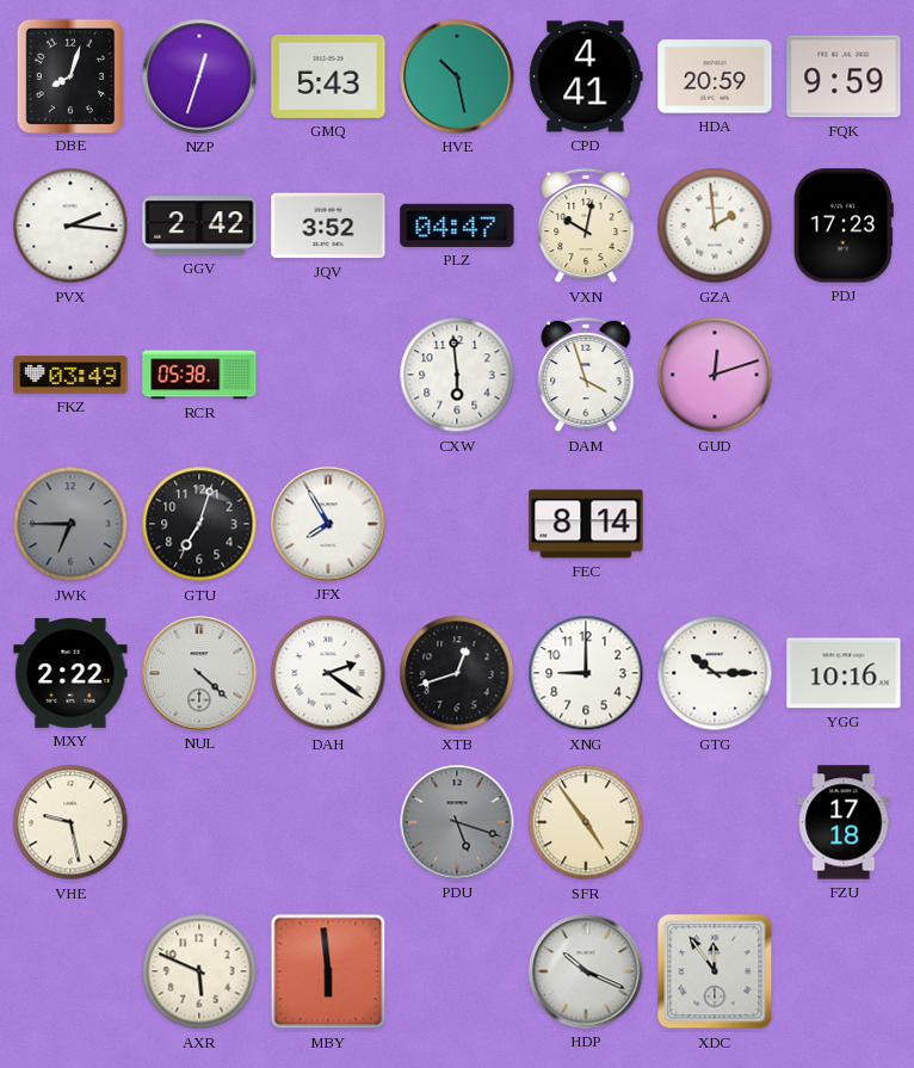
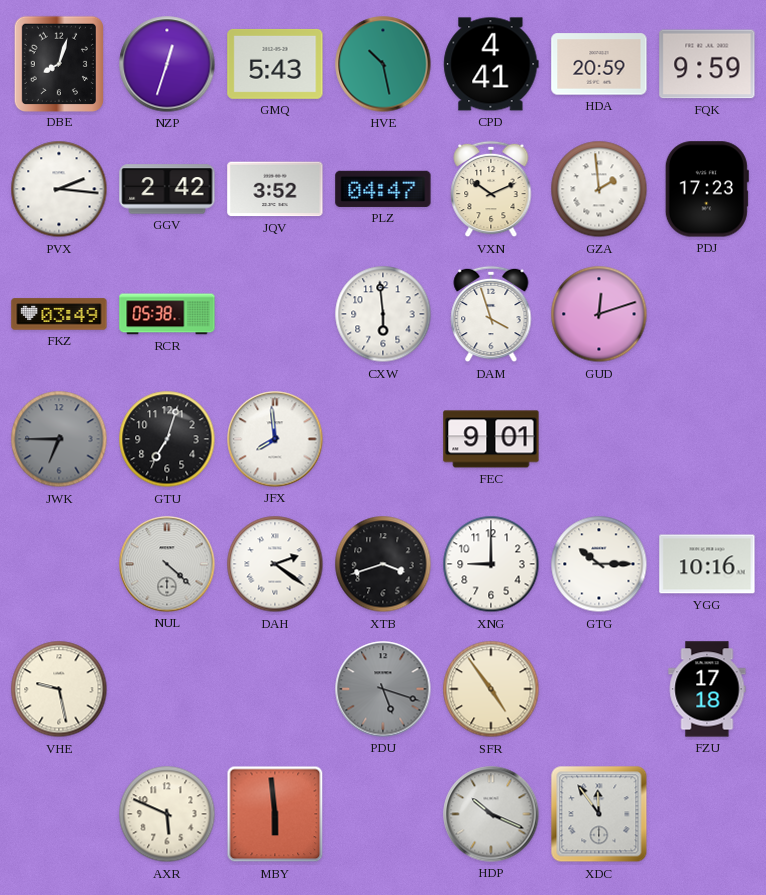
VXN: 10:02 -> 10:11
JFX: 7:55 -> 7:59
FEC: 8:14 -> 9:01
MXY: 2:22 -> none
XTB: 12:42 -> 3:42
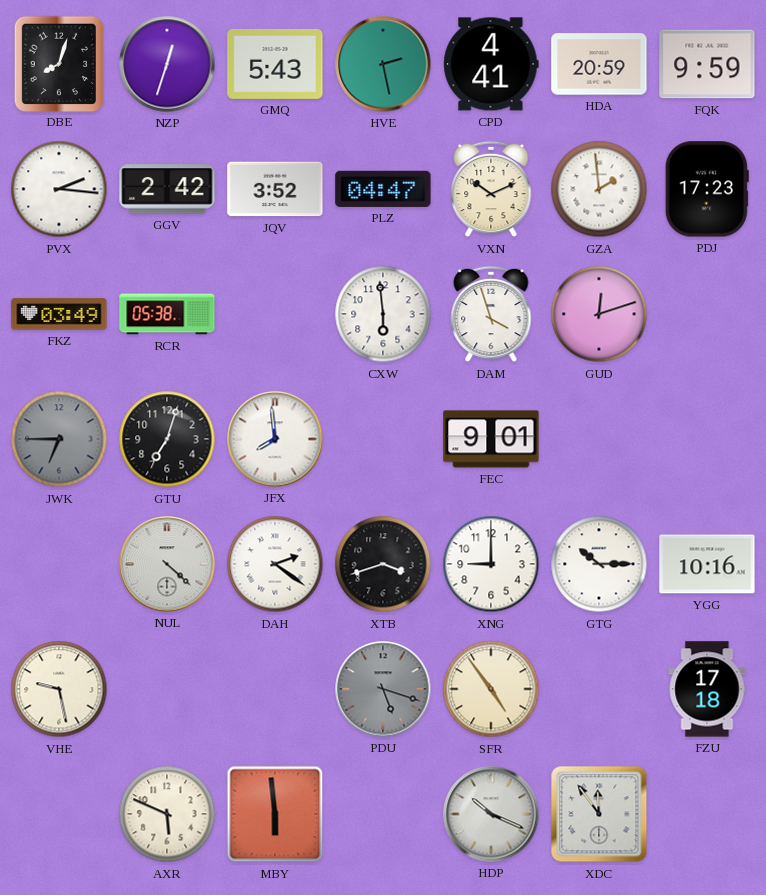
HVE: 10:28 -> 2:28
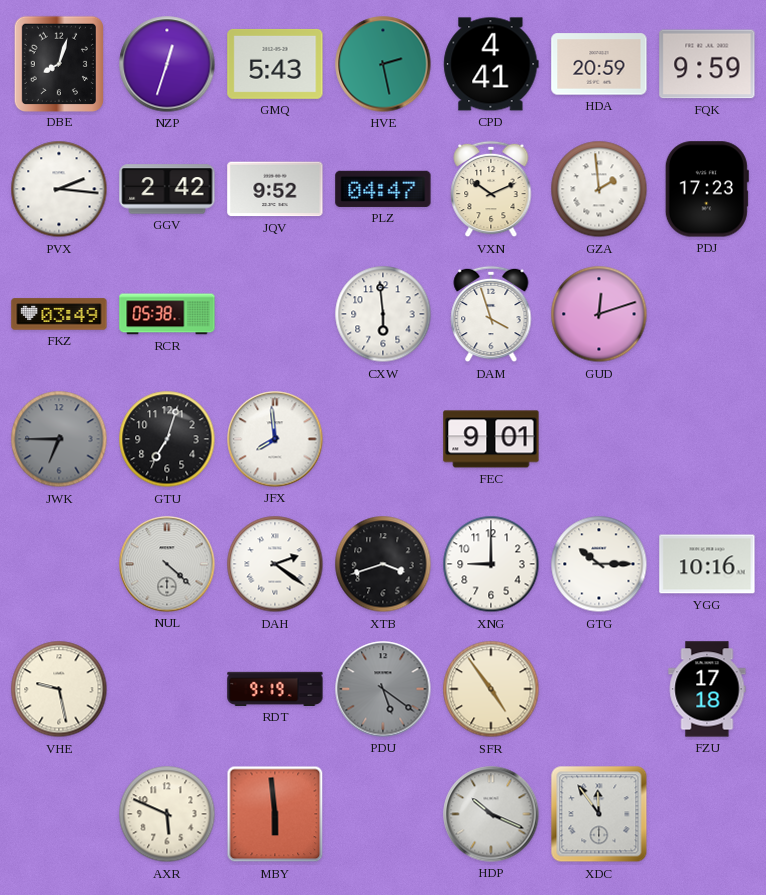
JQV: 3:52 -> 9:52
RDT: none -> 9:19
PDU: 5:18 -> 5:21
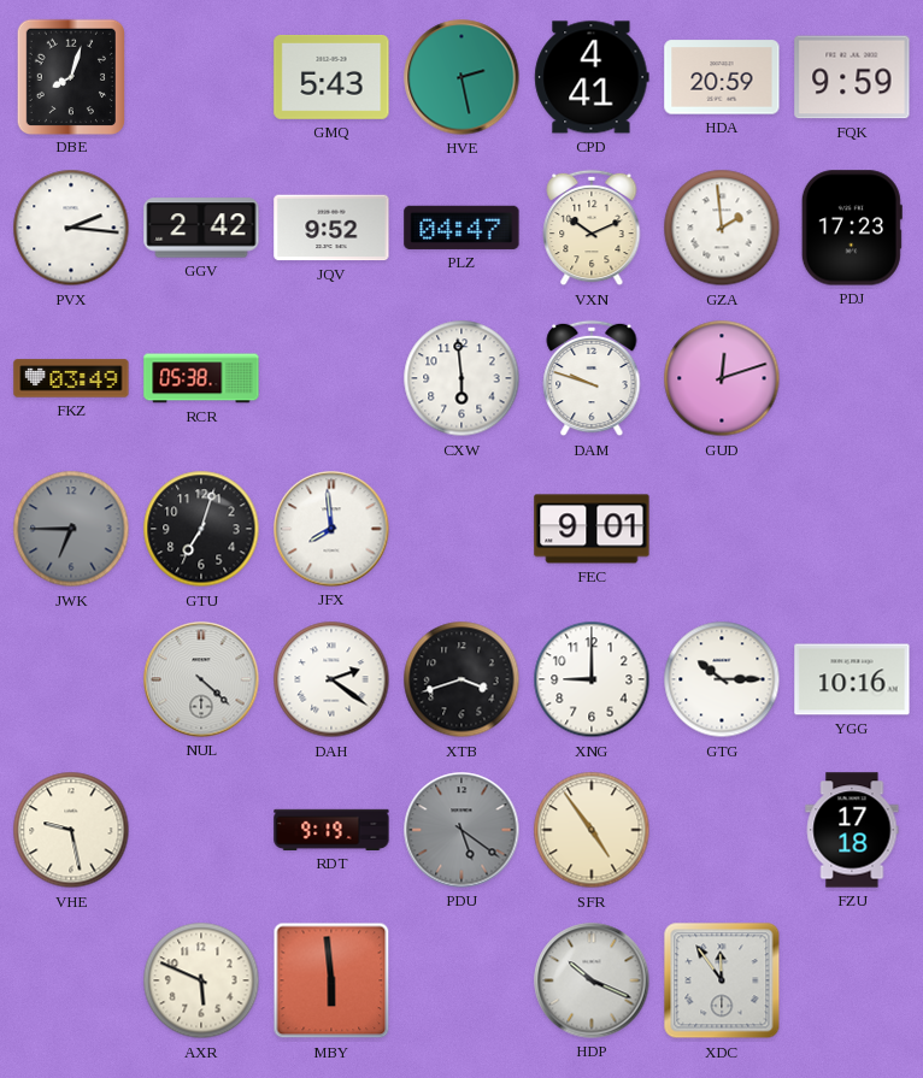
NZP: 12:33 -> none
DAM: 3:57 -> 9:48
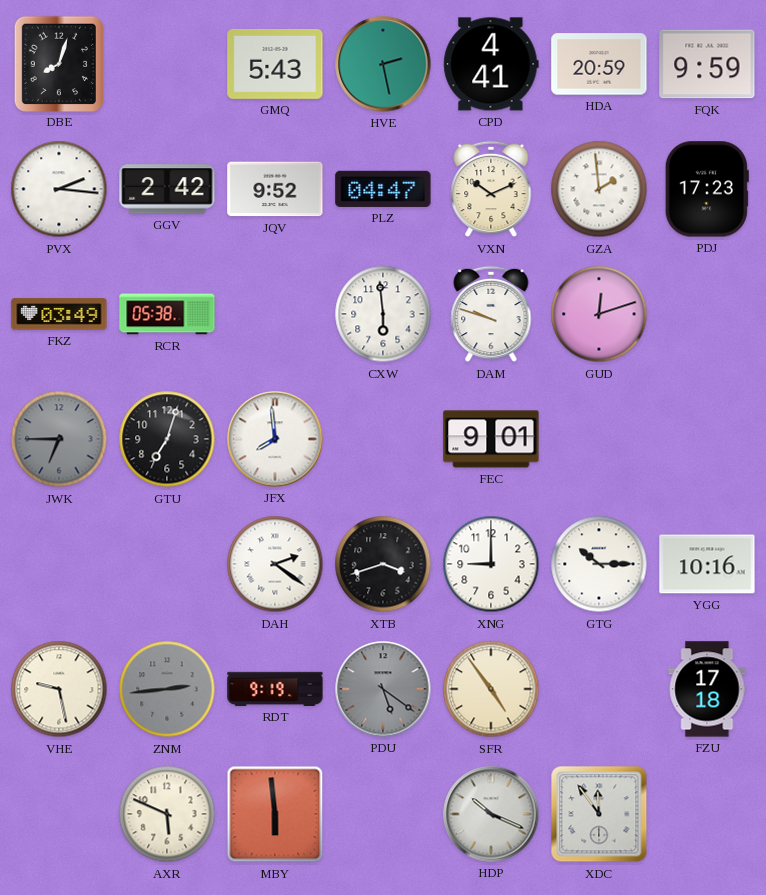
NUL: 4:22 -> none
ZNM: none -> 2:44
